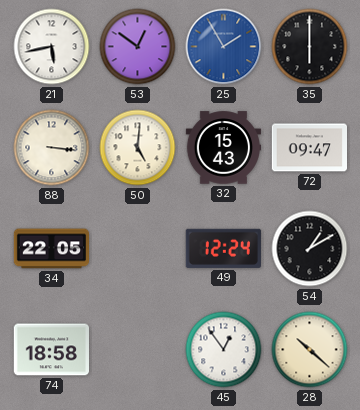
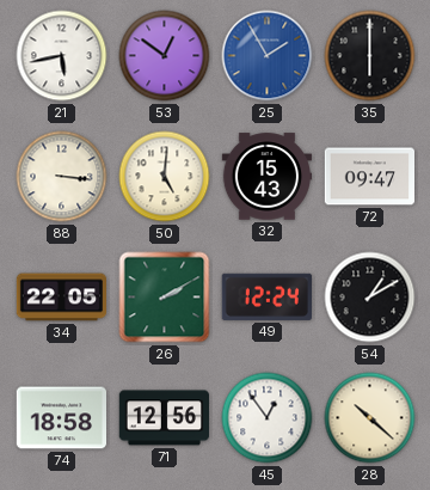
26: none -> 2:10
71: none -> 12:56
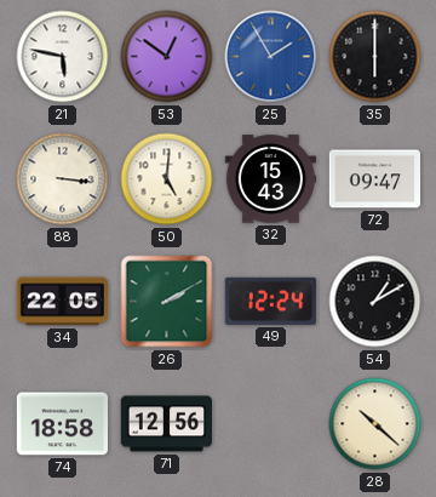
21: 5:43 -> 5:47
45: 12:54 -> none
